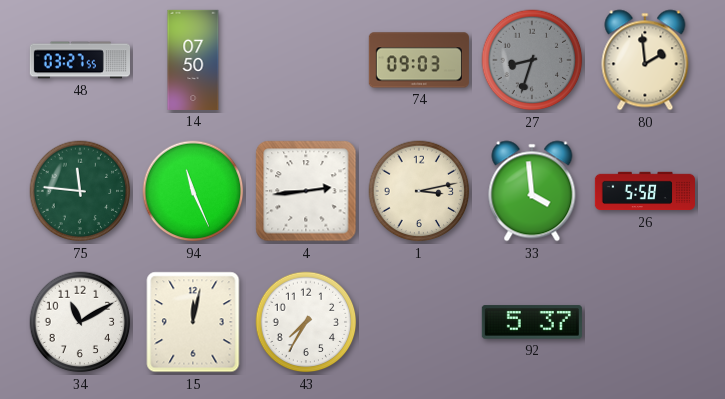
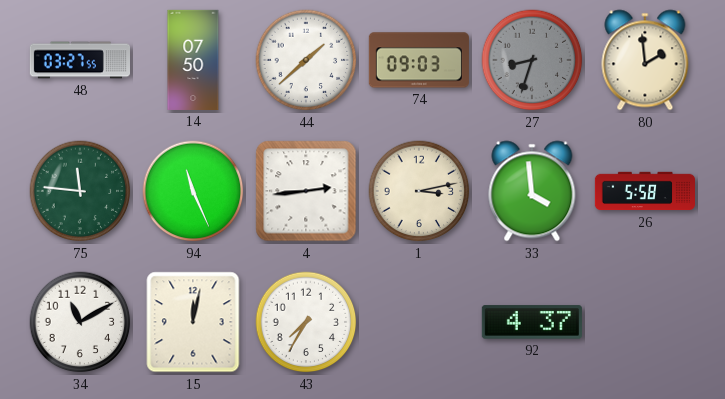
44: none -> 1:38
92: 5:37 -> 4:37
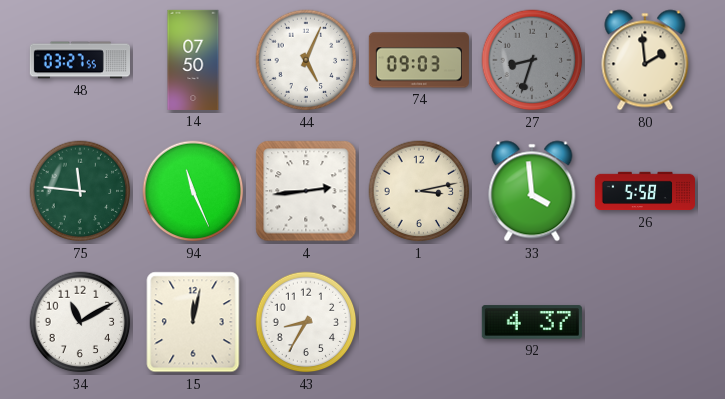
44: 1:38 -> 5:04
43: 7:35 -> 8:35
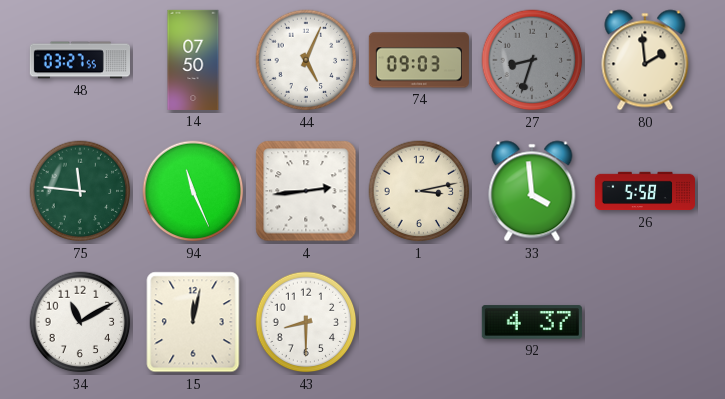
43: 8:35 -> 8:30
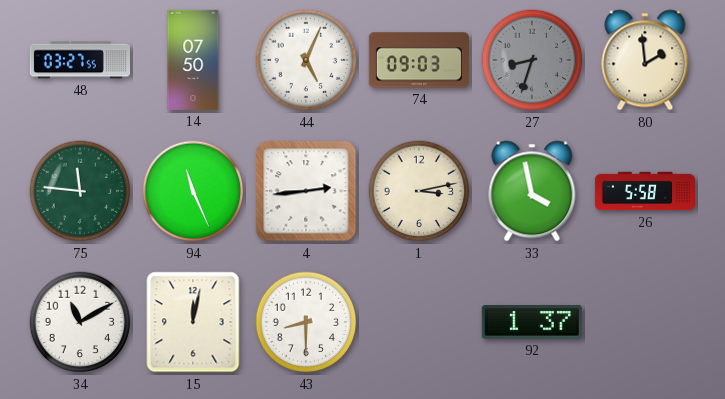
33: 3:59 -> 3:58
92: 4:37 -> 1:37
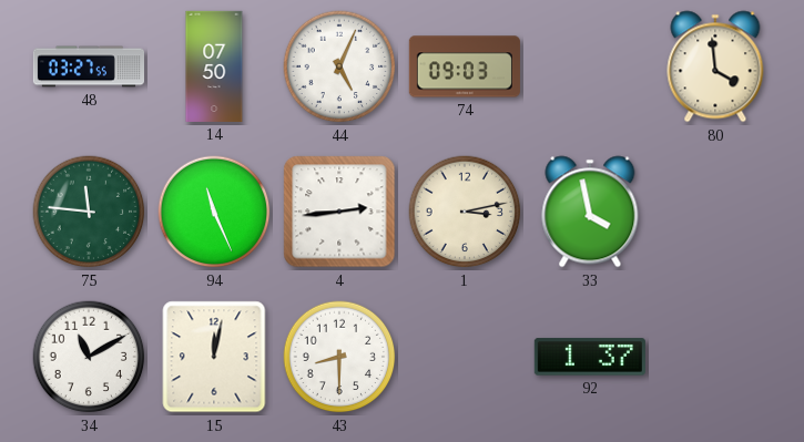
27: 8:33 -> none
80: 1:59 -> 3:59
26: 5:58 -> none
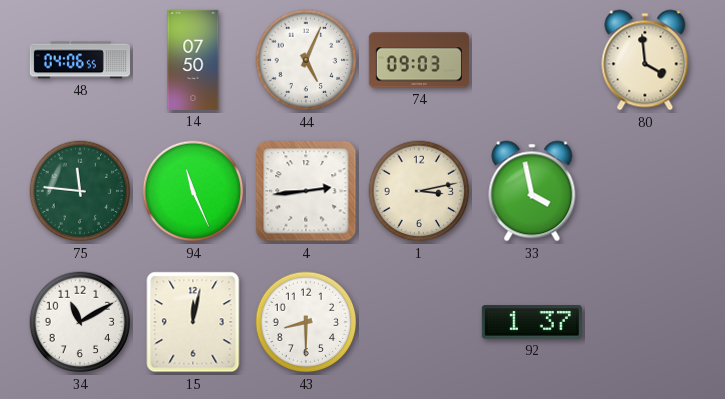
48: 03:27 -> 04:06
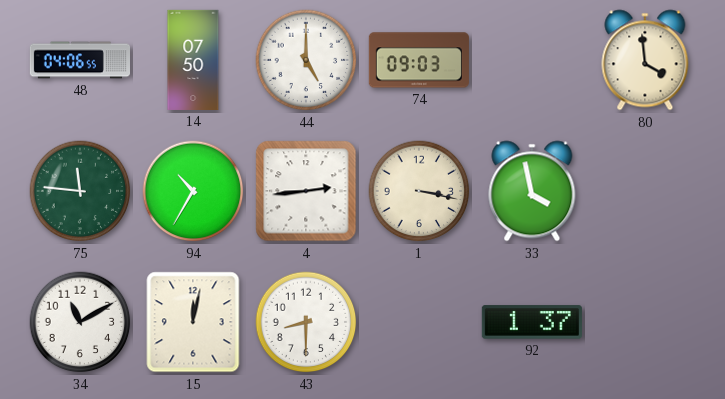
44: 5:04 -> 5:00
94: 11:26 -> 10:35
1: 3:13 -> 3:17
